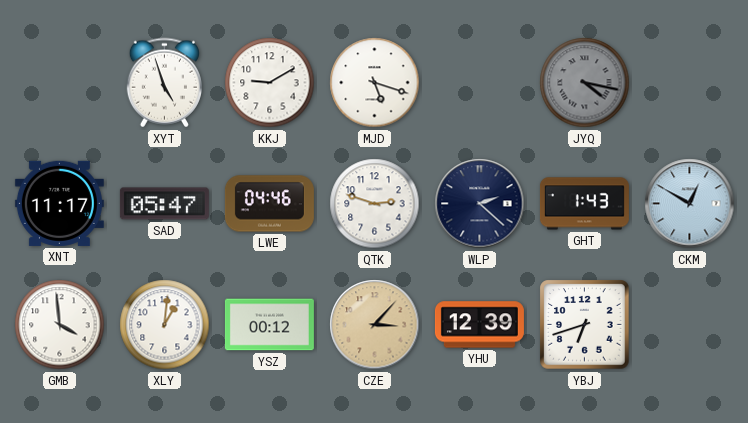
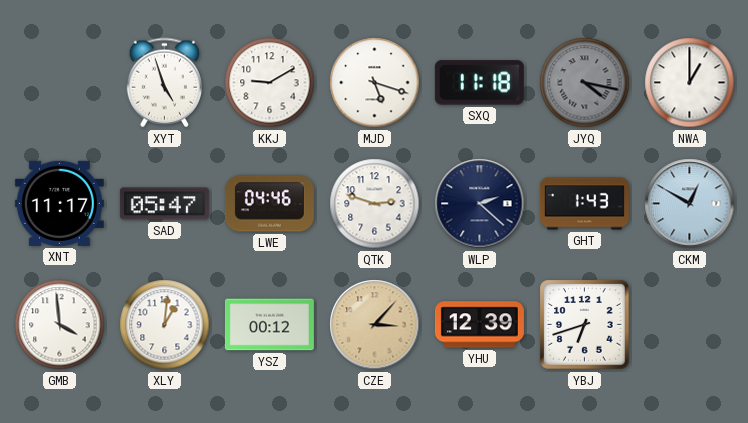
SXQ: none -> 11:18
NWA: none -> 1:00
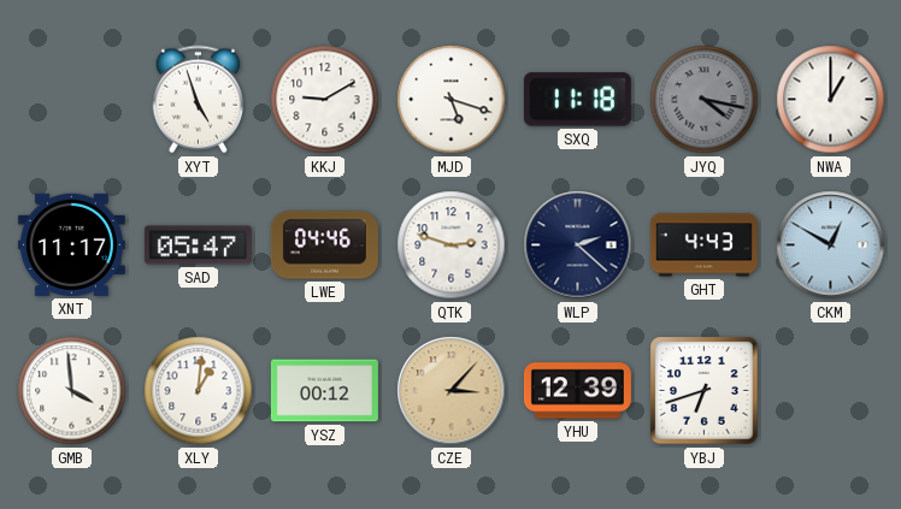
GHT: 1:43 -> 4:43
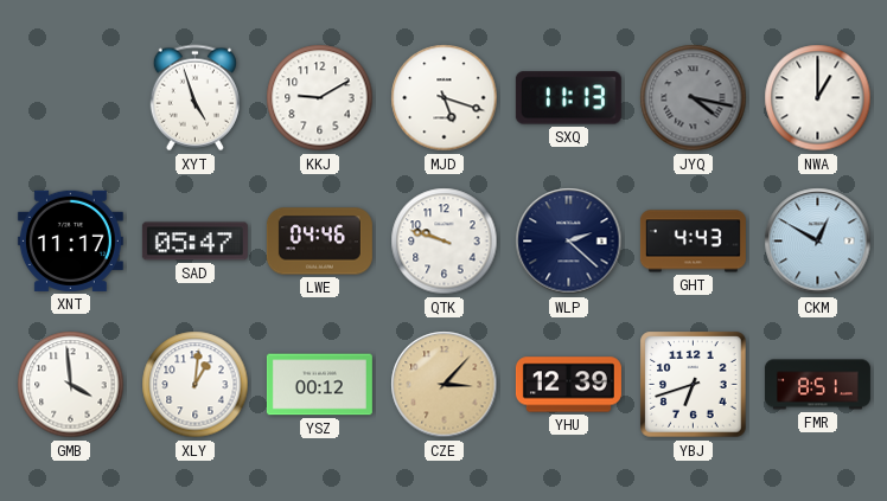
SXQ: 11:18 -> 11:13
QTK: 2:48 -> 9:48
FMR: none -> 8:51
